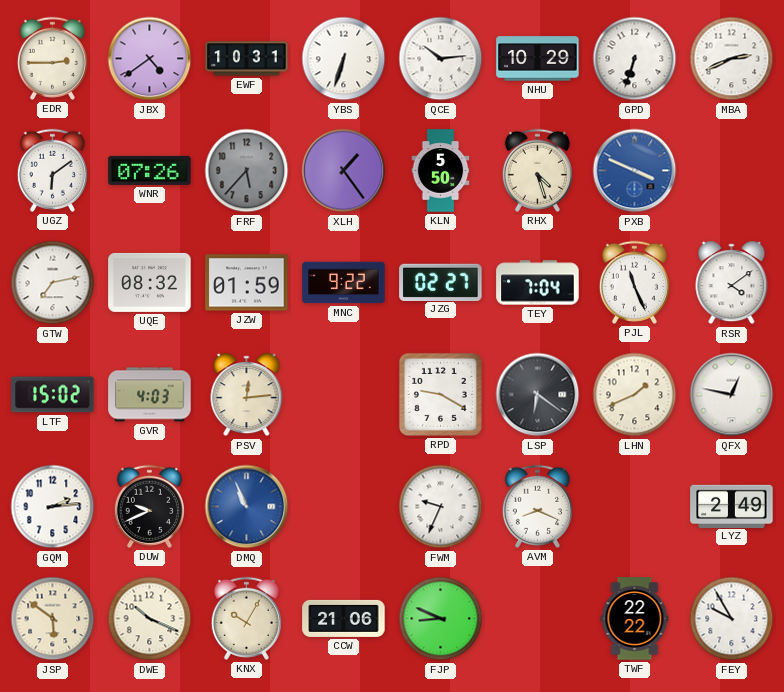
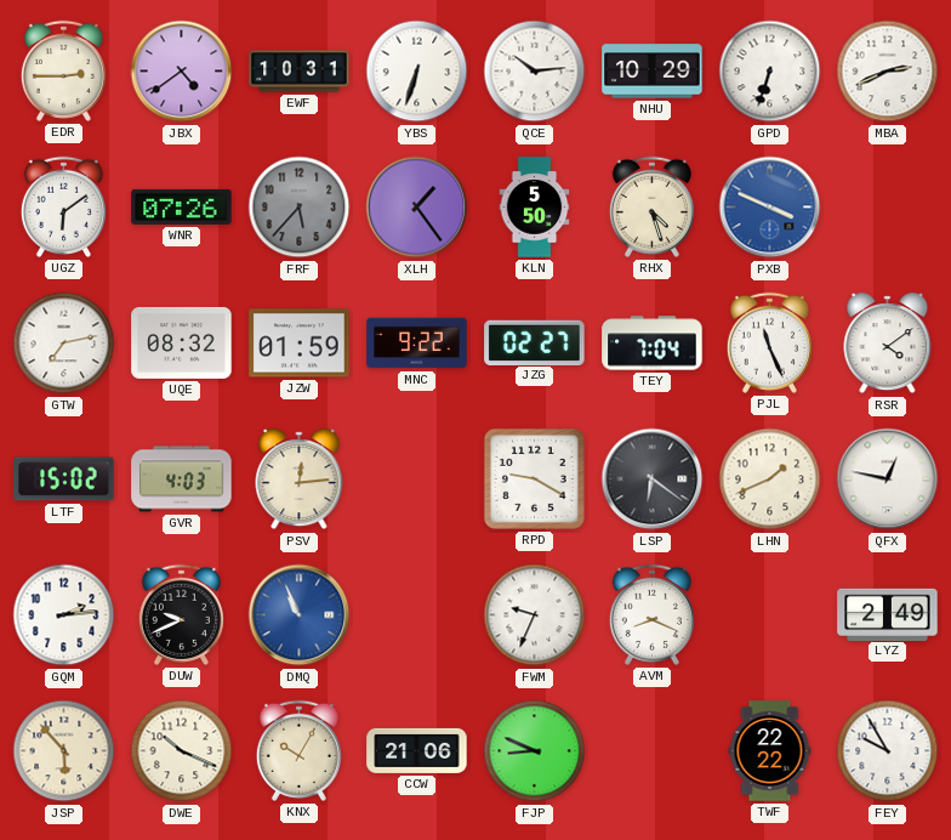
JSP: 5:51 -> 5:53
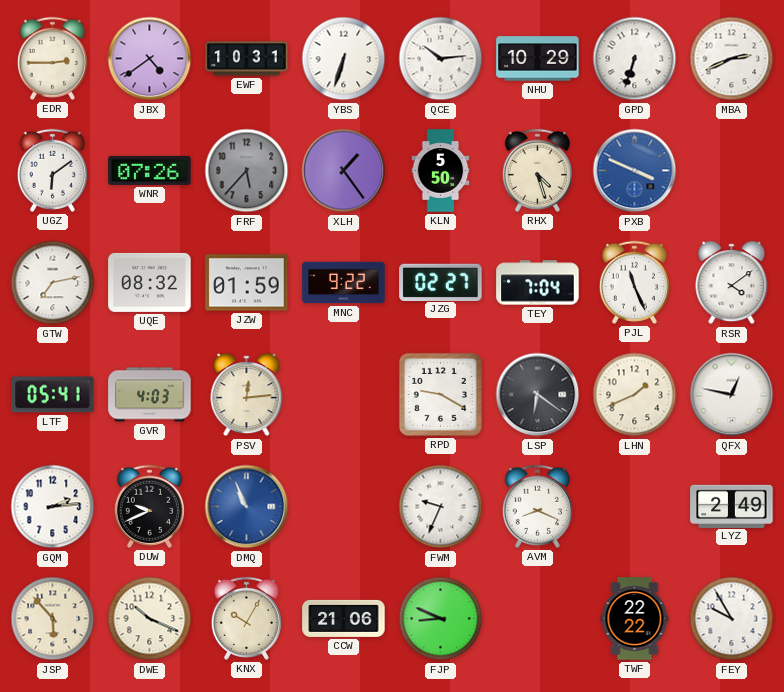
LTF: 15:02 -> 05:41
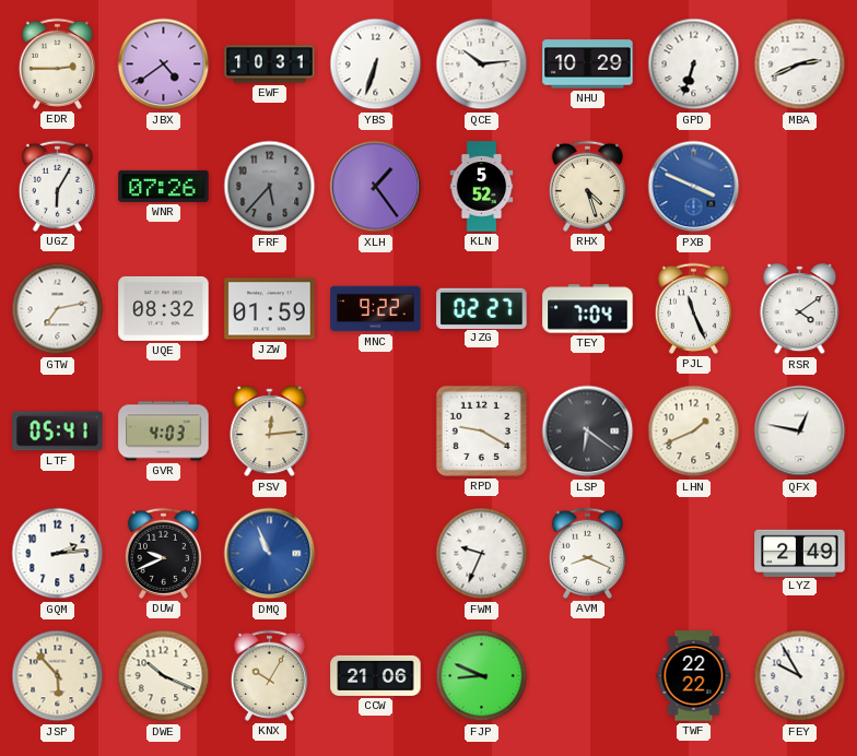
UGZ: 6:09 -> 6:05
KLN: 5:50 -> 5:52
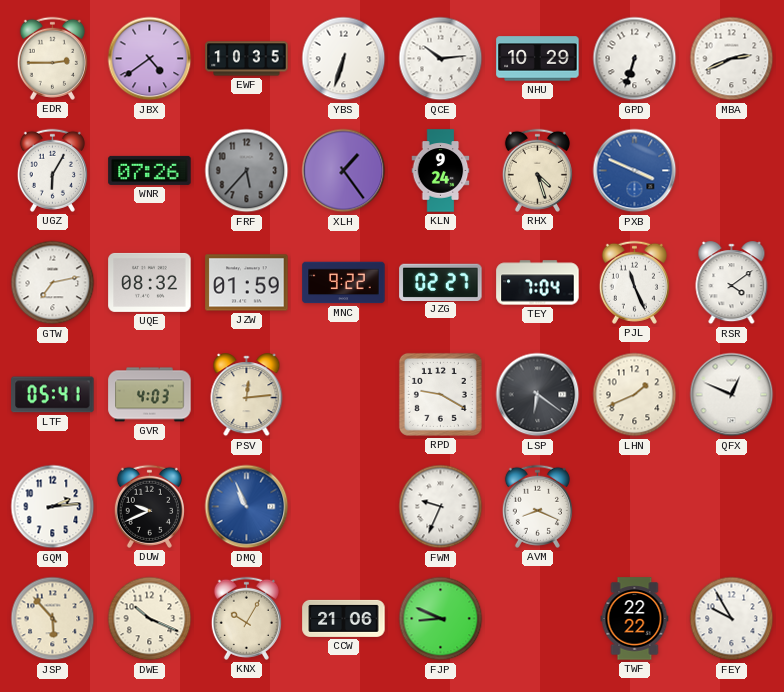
EWF: 10:31 -> 10:35
KLN: 5:52 -> 9:24
QFX: 12:47 -> 12:49
LYZ: 2:49 -> none
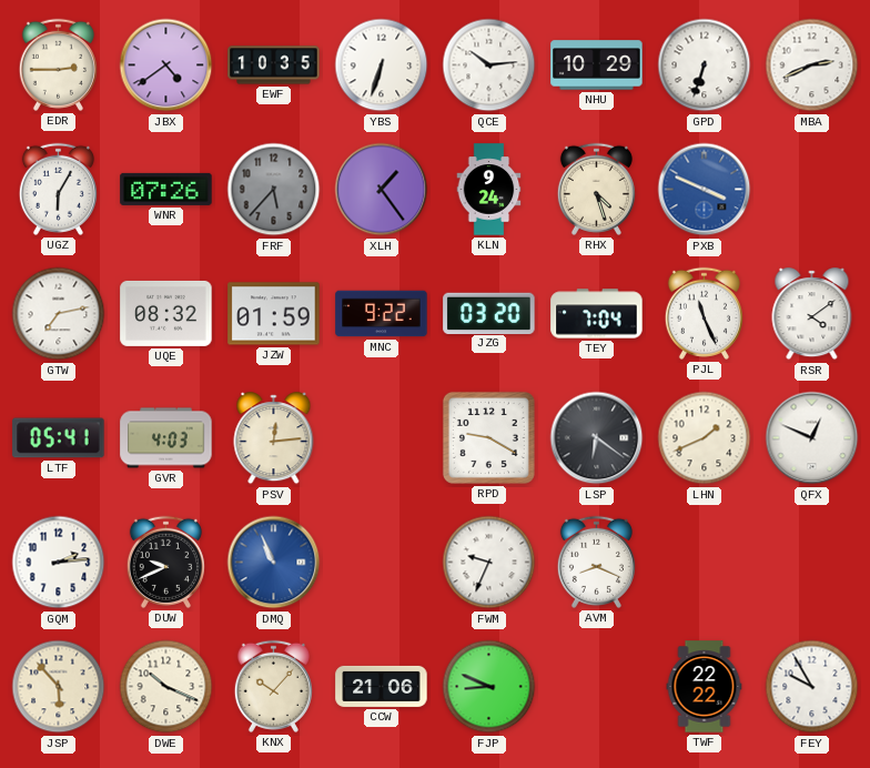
JZG: 02:27 -> 03:20
KNX: 10:05 -> 10:07
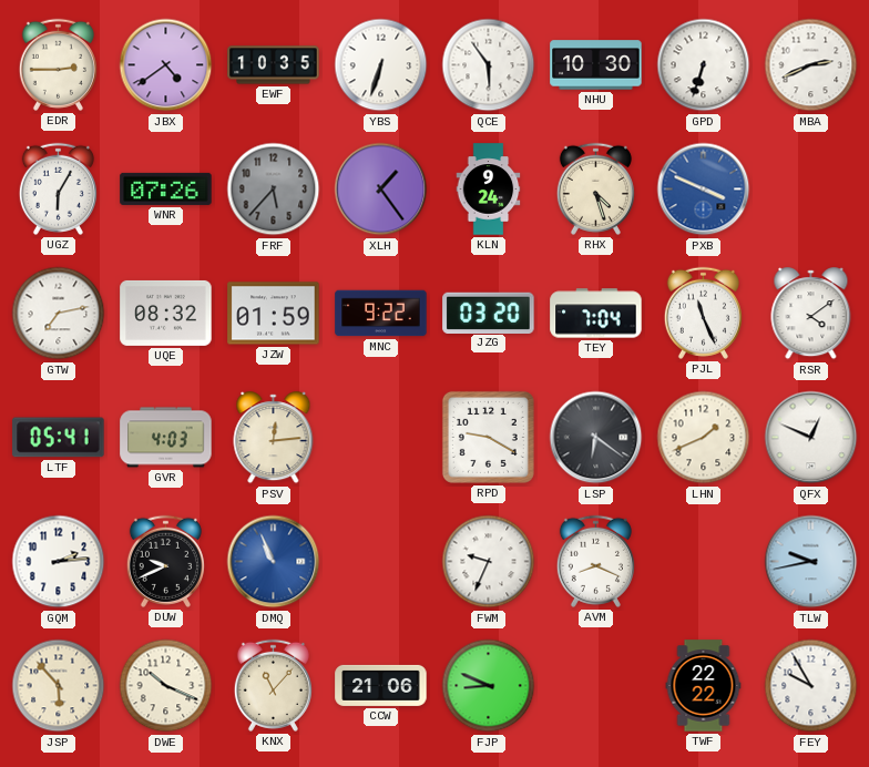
QCE: 10:14 -> 5:54
NHU: 10:29 -> 10:30
TLW: none -> 9:43
KNX: 10:07 -> 11:07
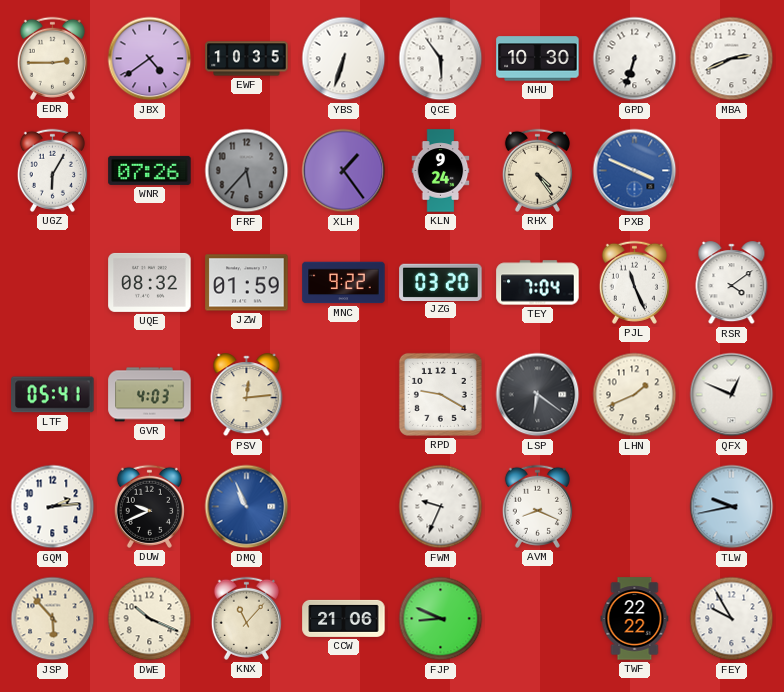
RHX: 4:27 -> 4:24
GTW: 7:13 -> none
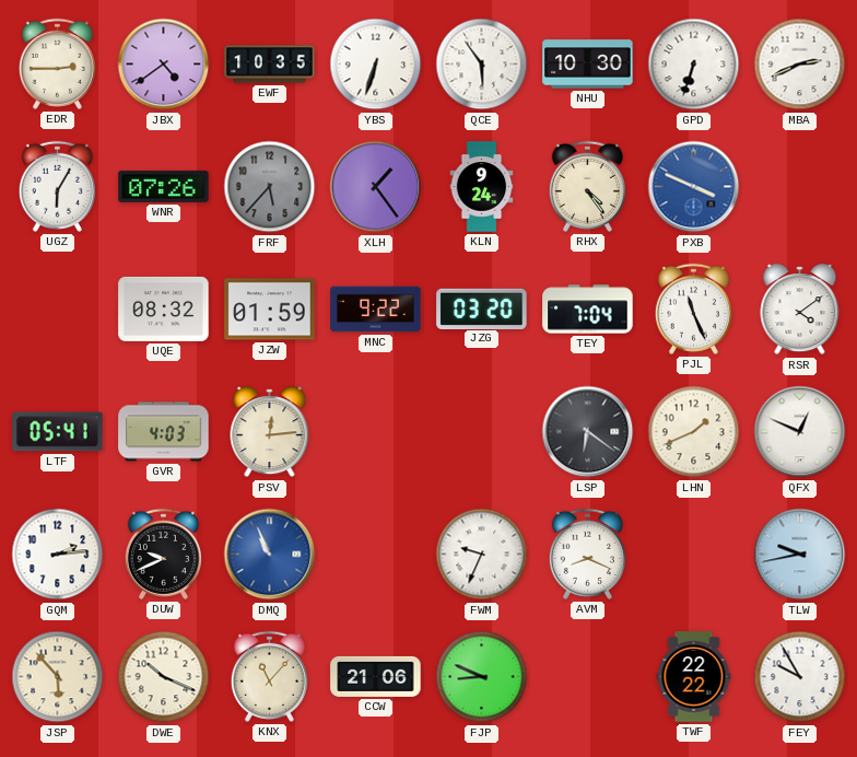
RPD: 9:20 -> none
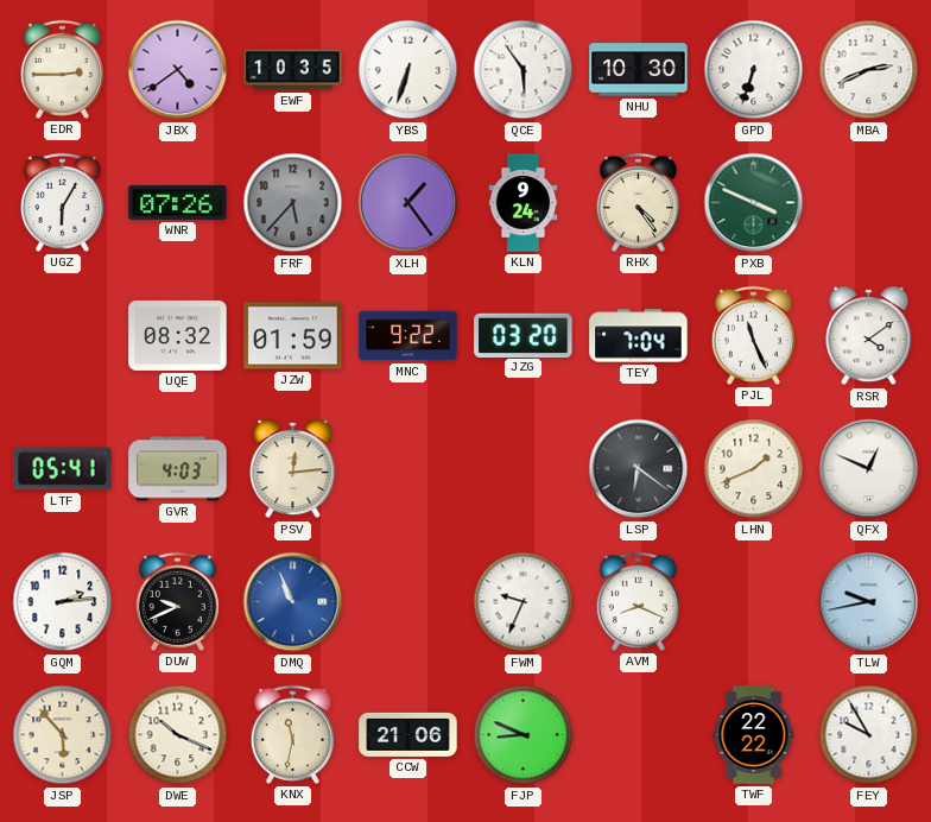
PXB dial: blue -> green
KNX: 11:07 -> 11:32
